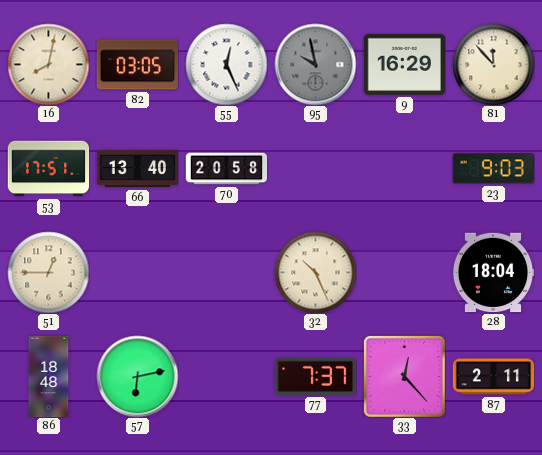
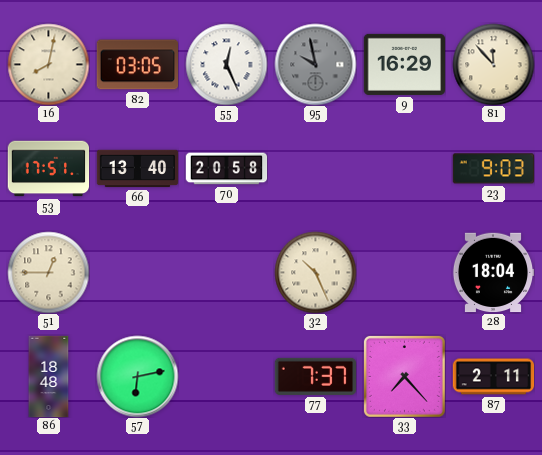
33: 12:23 -> 7:23
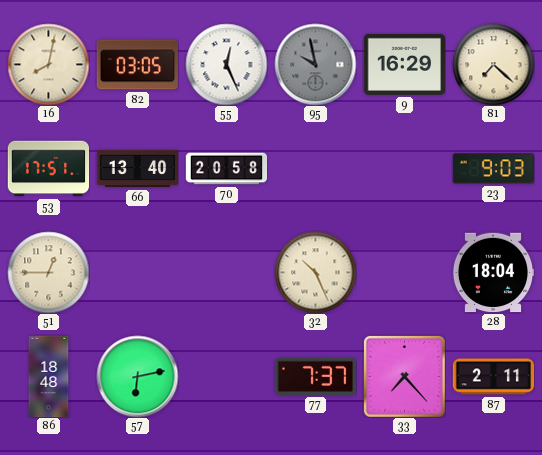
81: 11:53 -> 7:22
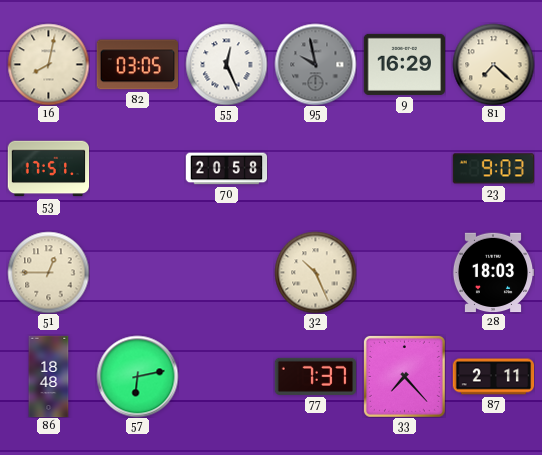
66: 13:40 -> none
28: 18:04 -> 18:03
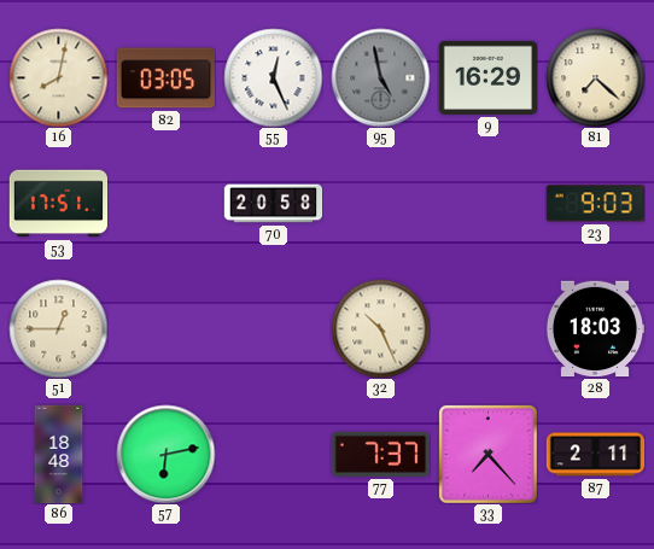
95: 9:58 -> 4:58
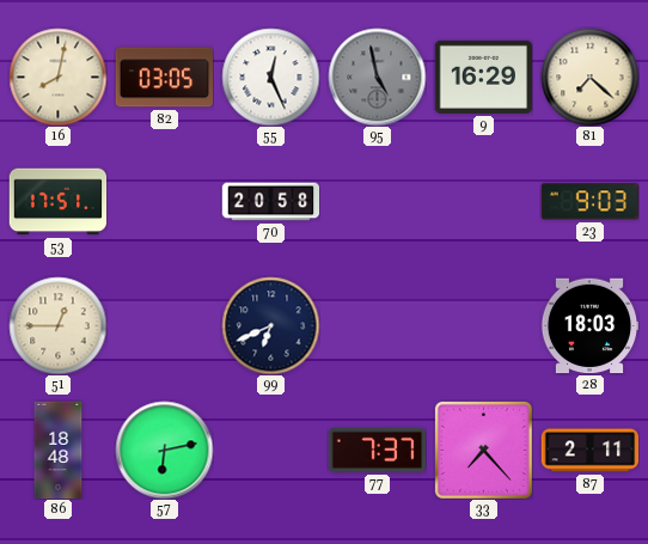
99: none -> 6:41
32: 10:26 -> none
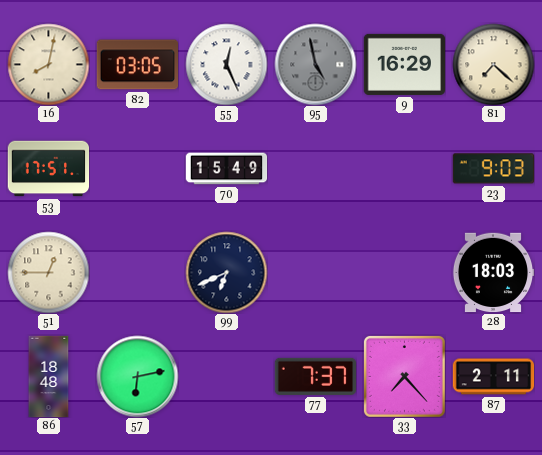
70: 20:58 -> 15:49
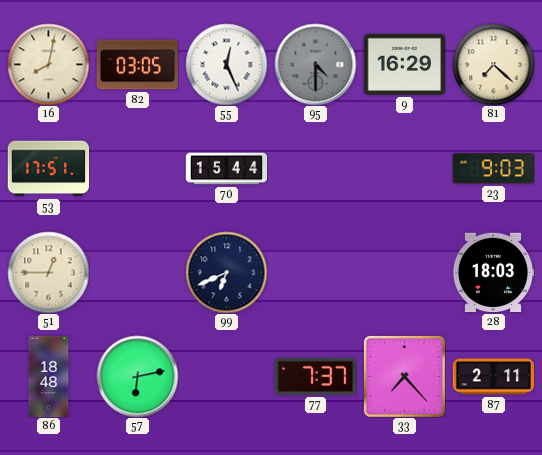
95: 4:58 -> 4:30
70: 15:49 -> 15:44
